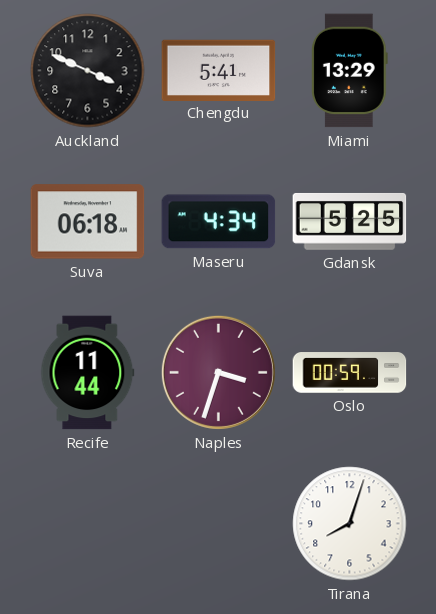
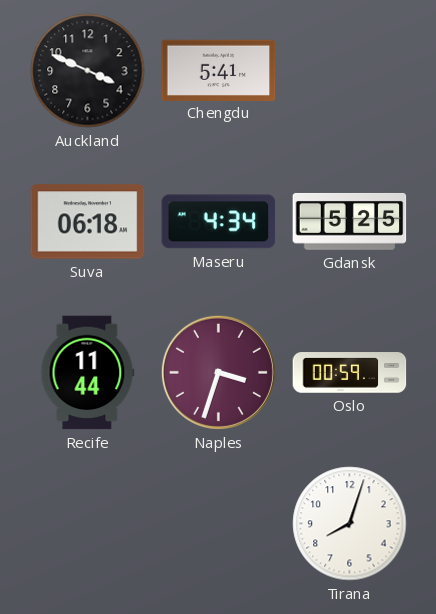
Miami: 13:29 -> none
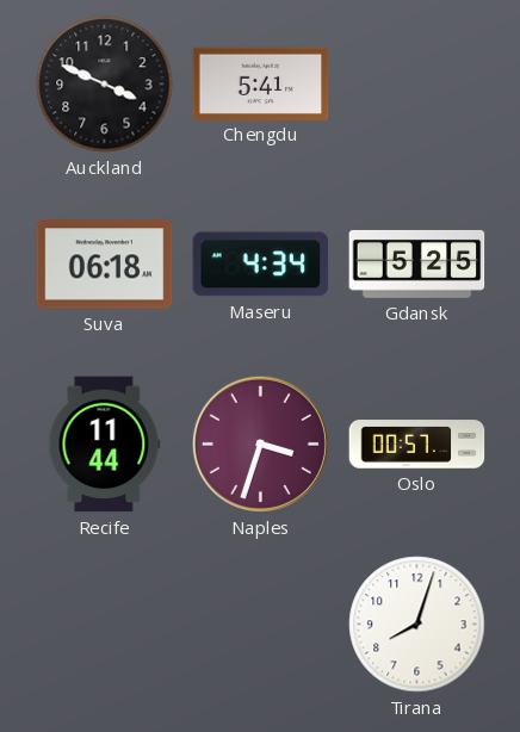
Oslo: 00:59 -> 00:57
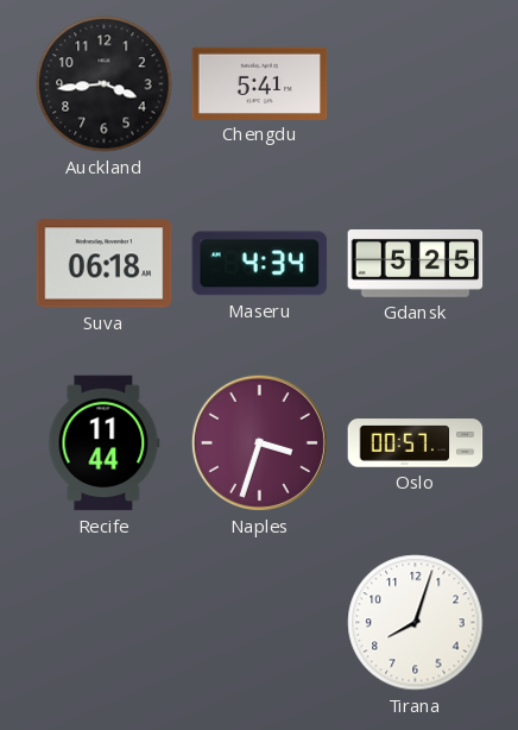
Auckland: 3:49 -> 3:44
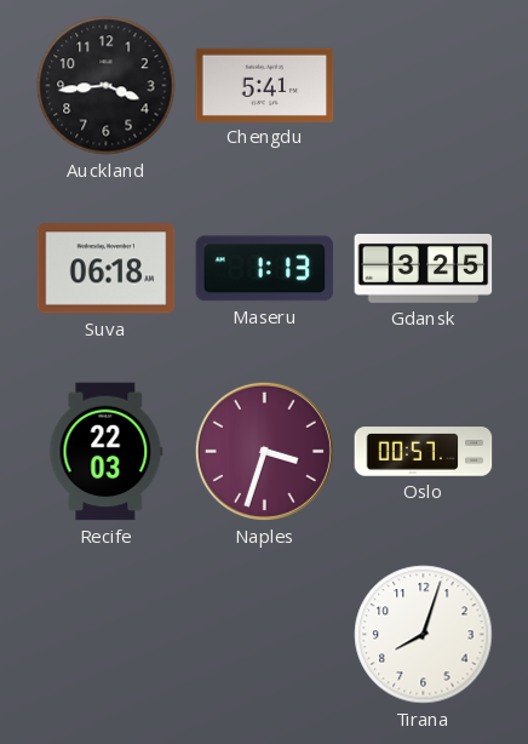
Maseru: 4:34 -> 1:13
Gdansk: 5:25 -> 3:25
Recife: 11:44 -> 22:03
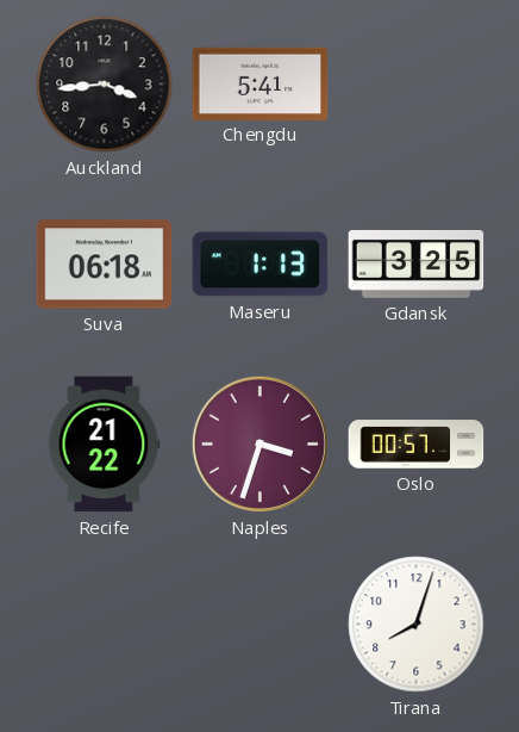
Recife: 22:03 -> 21:22
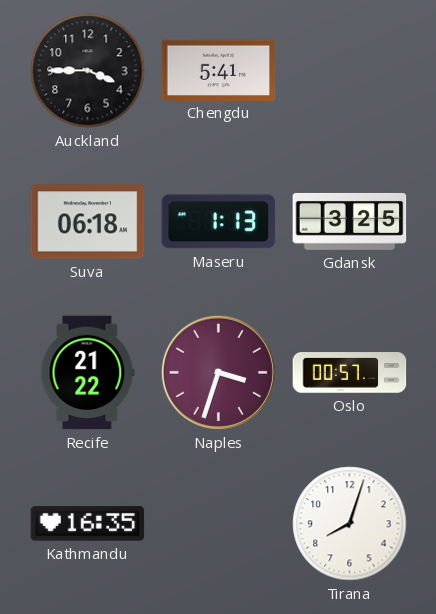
Auckland: 3:44 -> 3:45
Kathmandu: none -> 16:35
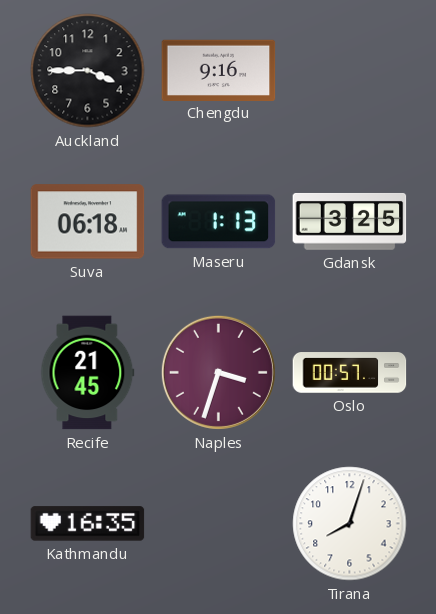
Chengdu: 5:41 -> 9:16
Recife: 21:22 -> 21:45
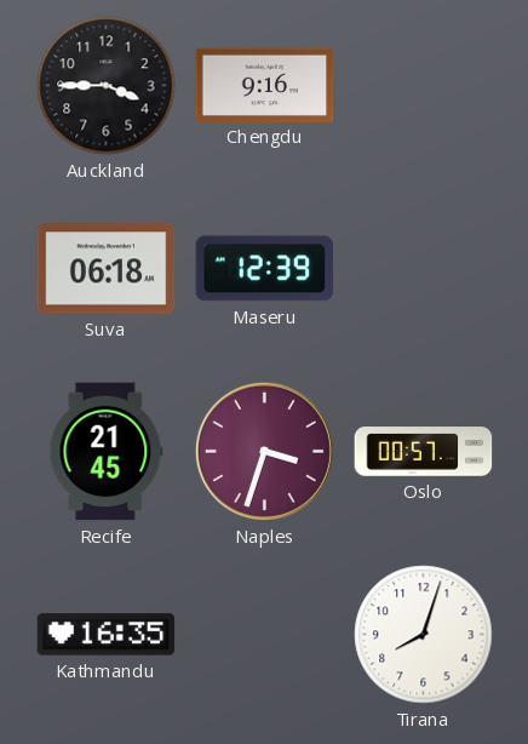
Maseru: 1:13 -> 12:39
Gdansk: 3:25 -> none
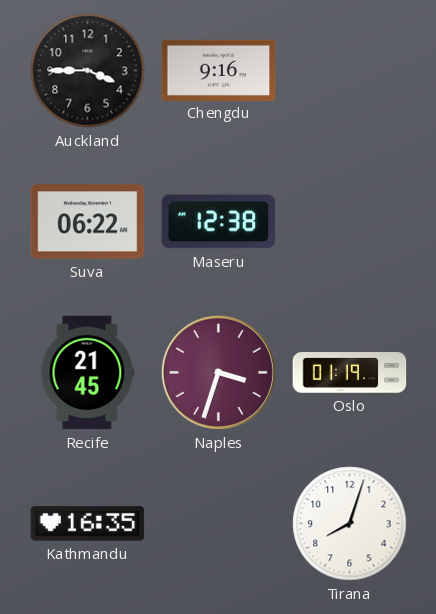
Suva: 06:18 -> 06:22
Maseru: 12:39 -> 12:38
Oslo: 00:57 -> 01:19
